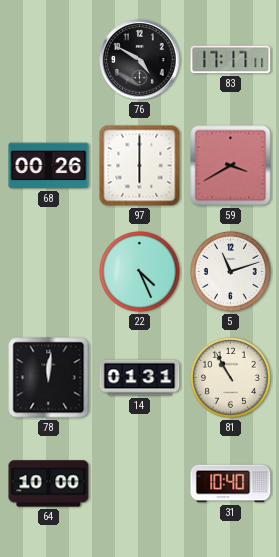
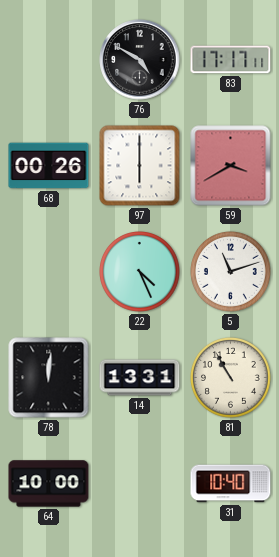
14: 01:31 -> 13:31
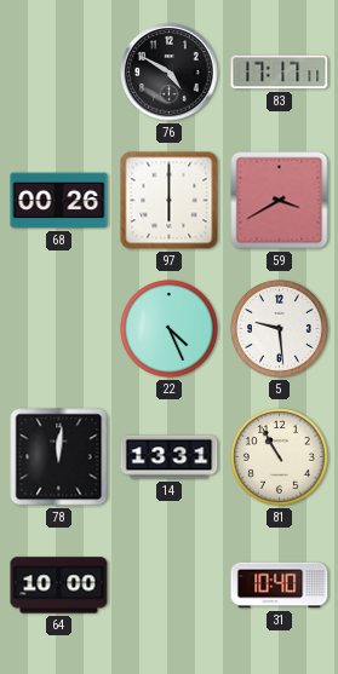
5: 11:12 -> 9:29
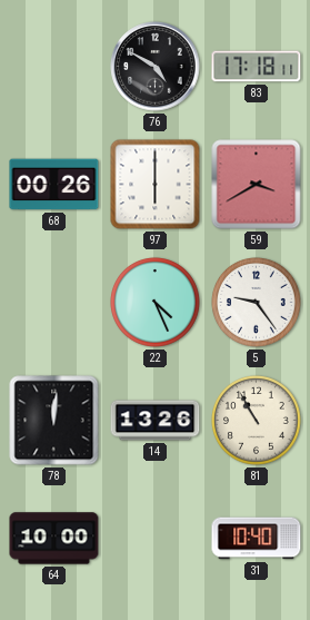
83: 17:17 -> 17:18
5: 9:29 -> 9:24
14: 13:31 -> 13:26
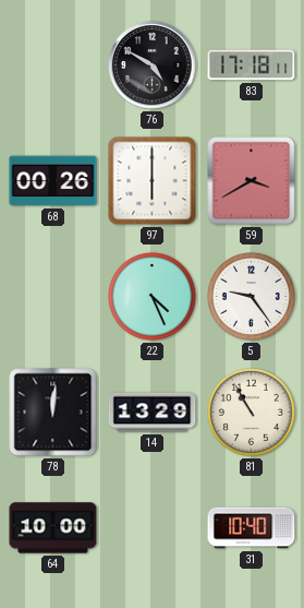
14: 13:26 -> 13:29
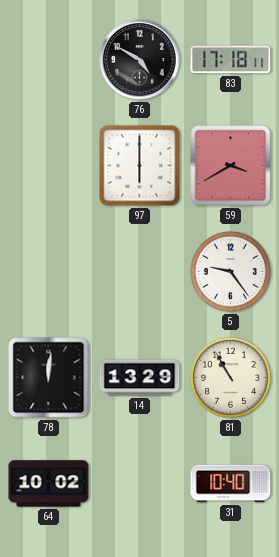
68: 00:26 -> none
22: 4:26 -> none
64: 10:00 -> 10:02
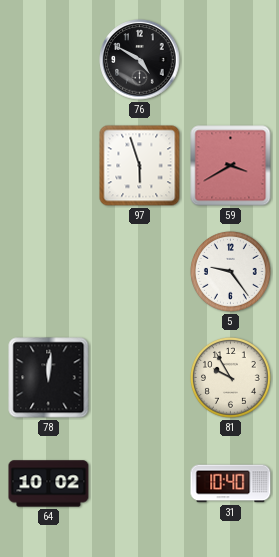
83: 17:18 -> none
97: 6:00 -> 5:57
14: 13:29 -> none
81: 10:55 -> 9:55
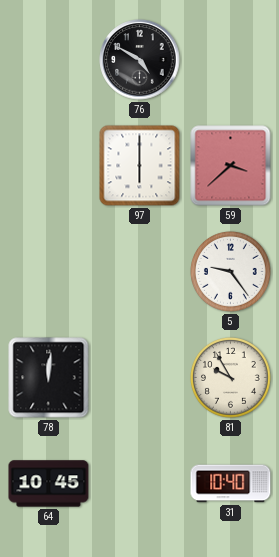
97: 5:57 -> 6:00
59: 3:40 -> 3:38
64: 10:02 -> 10:45
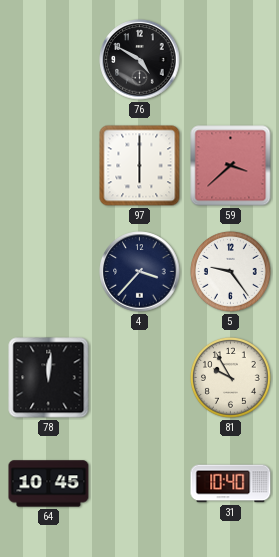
4: none -> 3:37
